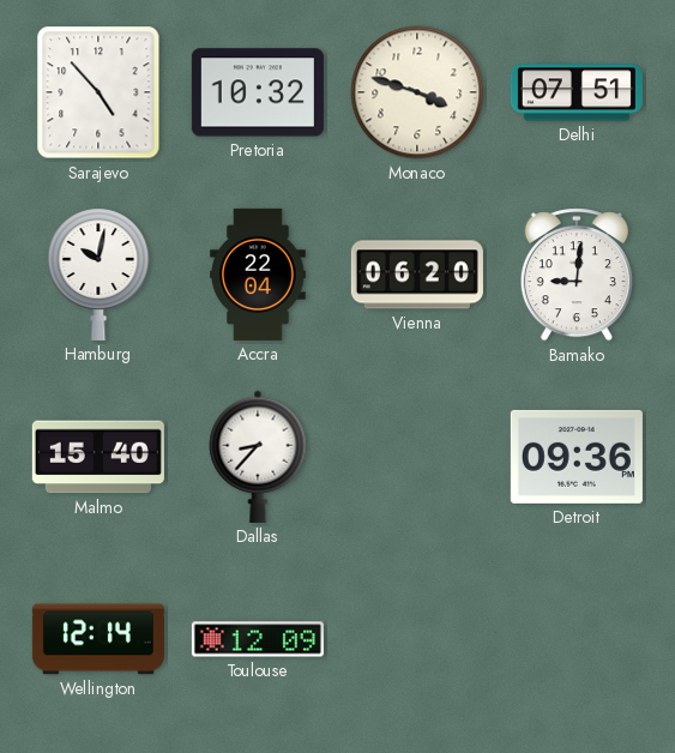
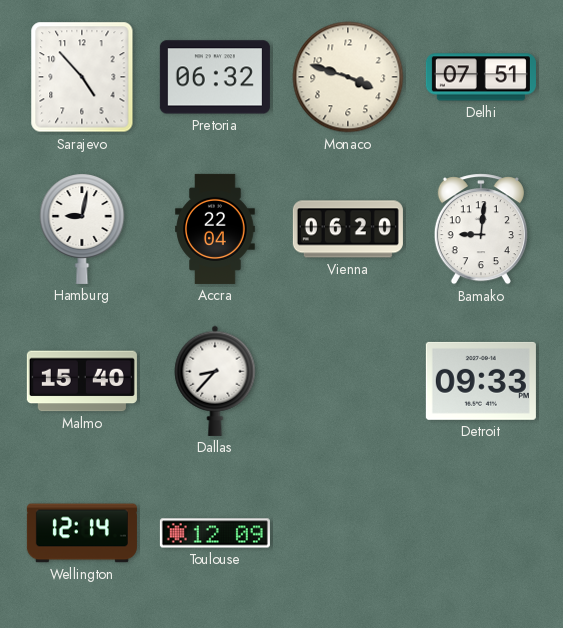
Pretoria: 10:32 -> 06:32
Hamburg: 10:02 -> 9:02
Detroit: 09:36 -> 09:33
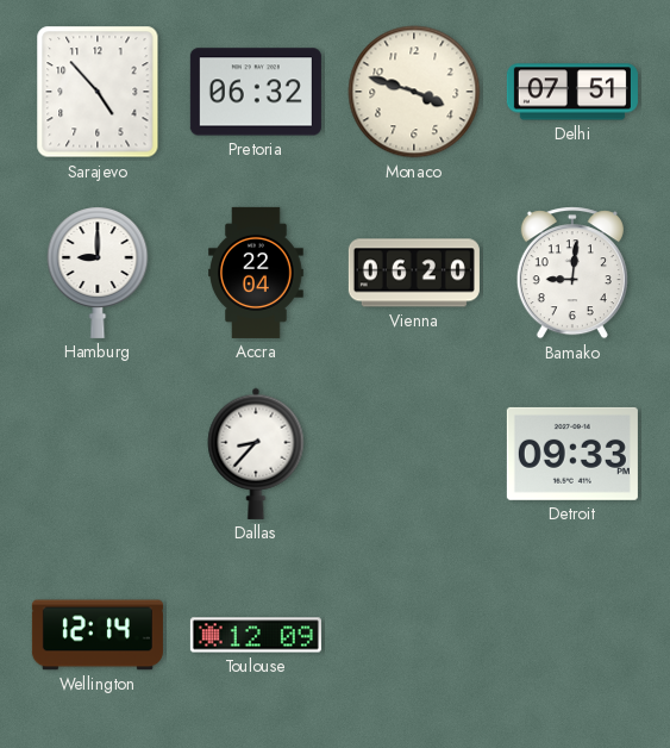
Hamburg: 9:02 -> 9:00
Malmo: 15:40 -> none
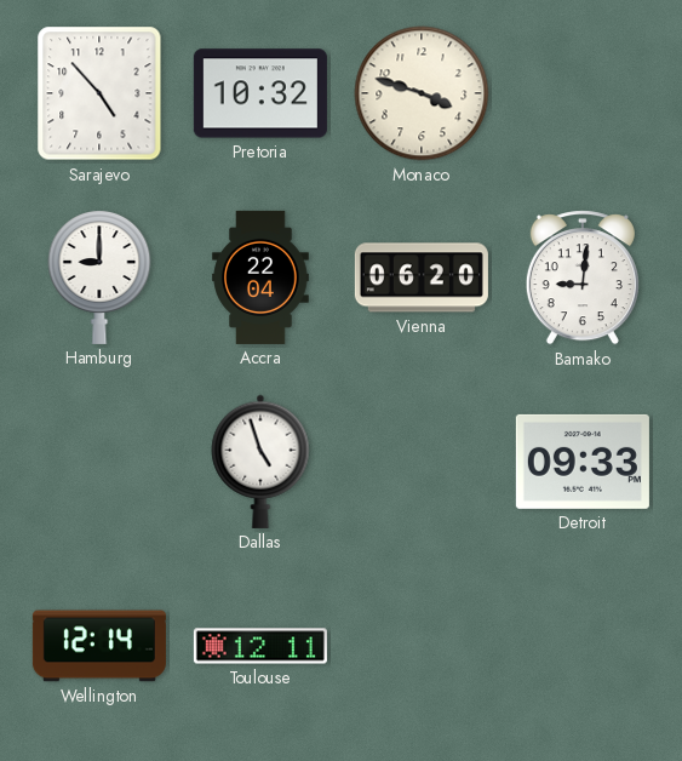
Pretoria: 06:32 -> 10:32
Delhi: 07:51 -> none
Dallas: 8:37 -> 4:57
Toulouse: 12:09 -> 12:11
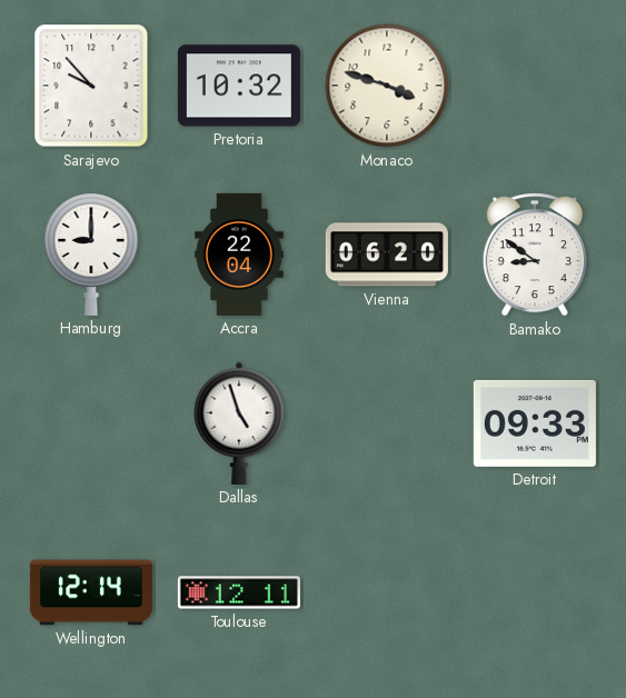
Sarajevo: 4:53 -> 9:53
Bamako: 9:01 -> 8:51
